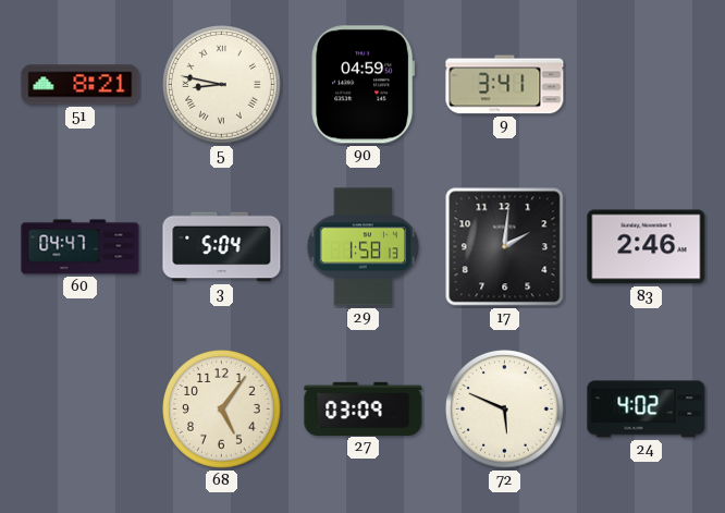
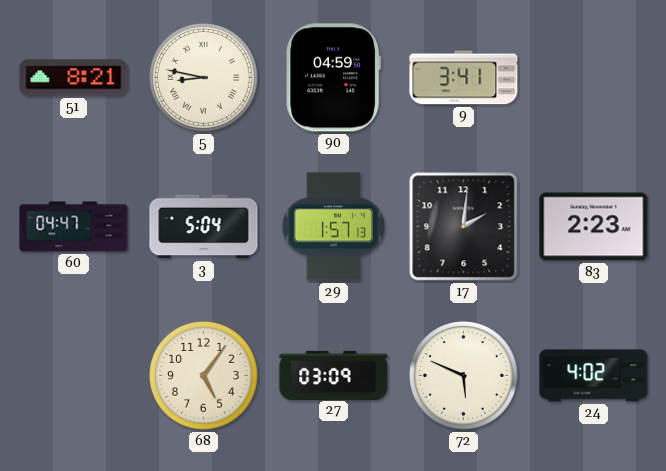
29: 1:58 -> 1:57
83: 2:46 -> 2:23
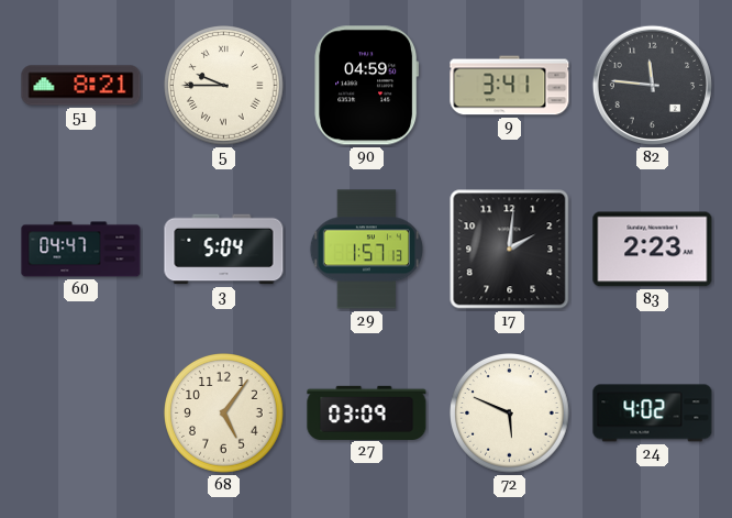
5: 8:47 -> 9:45
82: none -> 11:46
